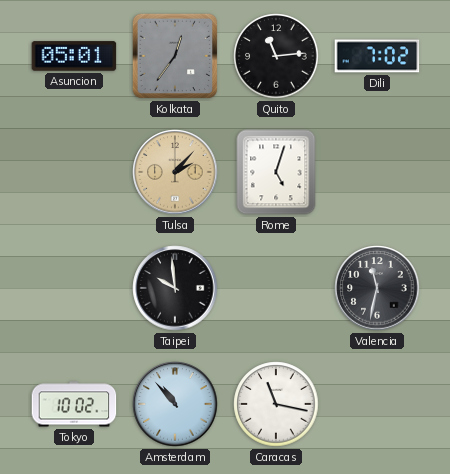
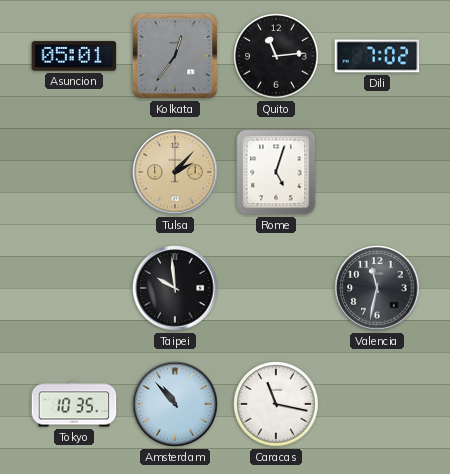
Tokyo: 10:02 -> 10:35
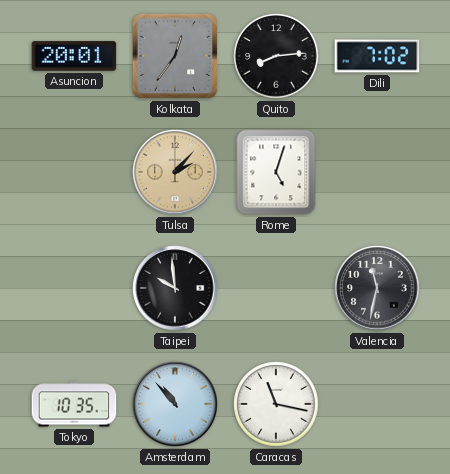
Asuncion: 05:01 -> 20:01
Quito: 11:14 -> 8:14
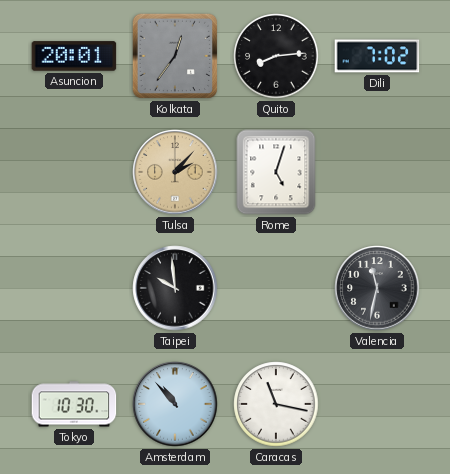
Tokyo: 10:35 -> 10:30
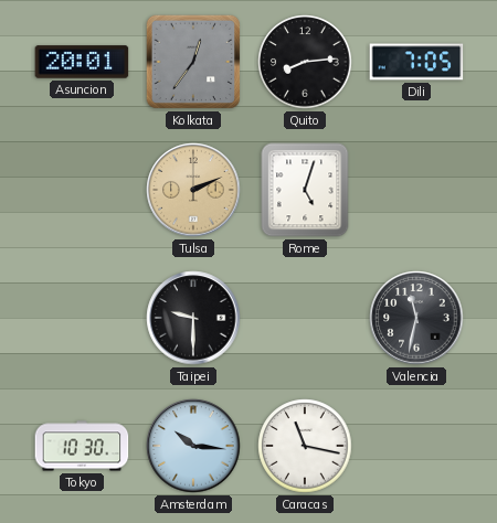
Dili: 7:02 -> 7:05
Tulsa: 2:07 -> 2:11
Taipei: 9:59 -> 9:30
Amsterdam: 10:53 -> 10:16
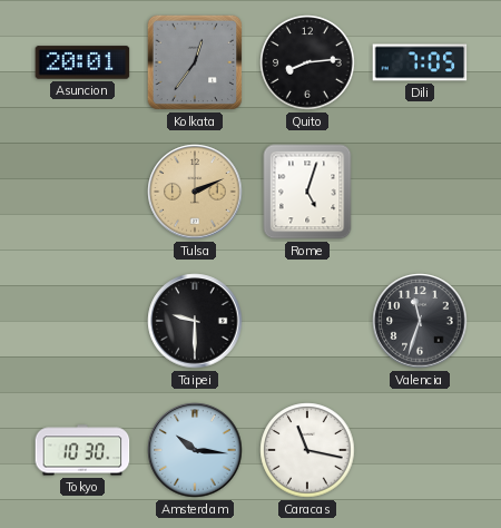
Valencia: 11:32 -> 11:33
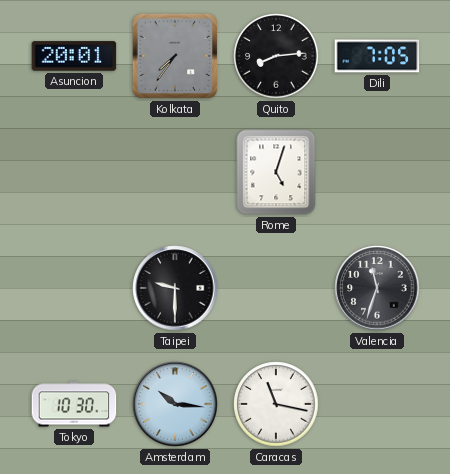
Kolkata: 12:36 -> 7:36
Tulsa: 2:11 -> none
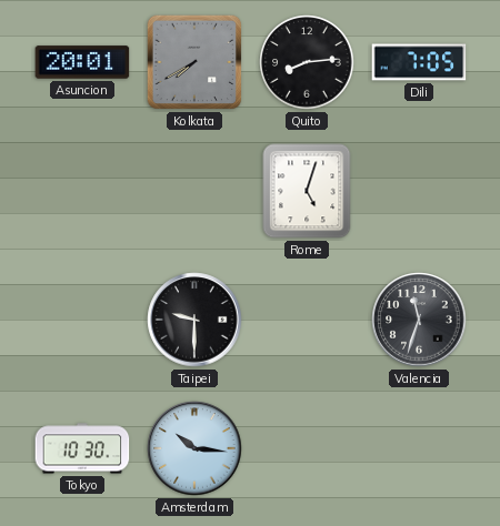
Kolkata: 7:36 -> 7:40
Caracas: 11:17 -> none
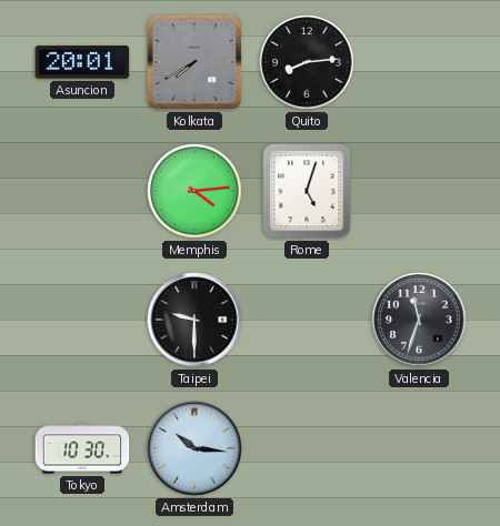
Dili: 7:05 -> none
Memphis: none -> 4:14
